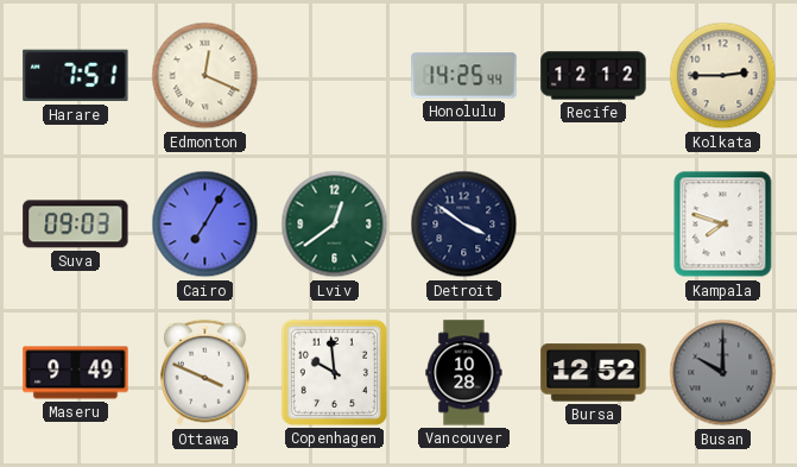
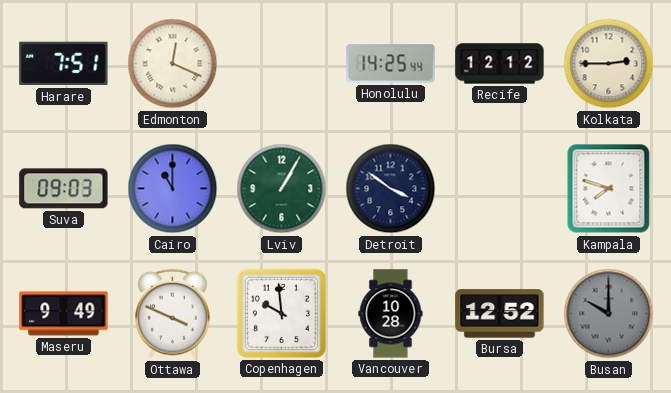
Cairo: 7:05 -> 11:00
Lviv: 12:39 -> 1:05
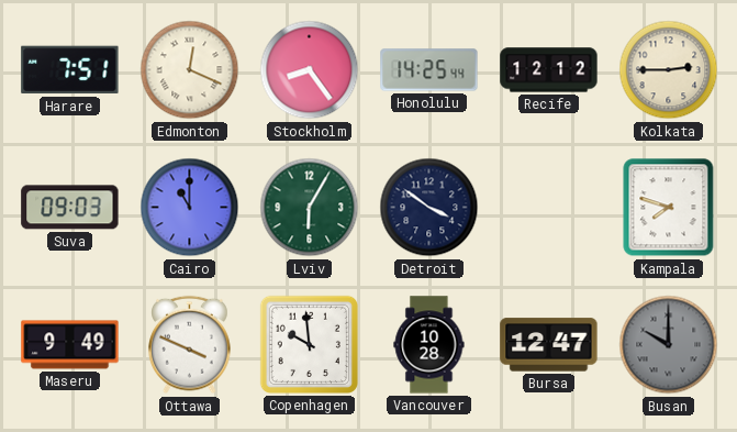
Stockholm: none -> 8:24
Lviv: 1:05 -> 6:05
Bursa: 12:52 -> 12:47
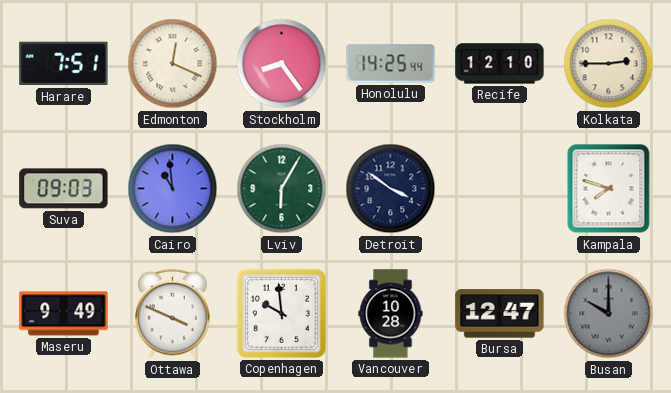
Recife: 12:12 -> 12:10
Cairo: 11:00 -> 10:59
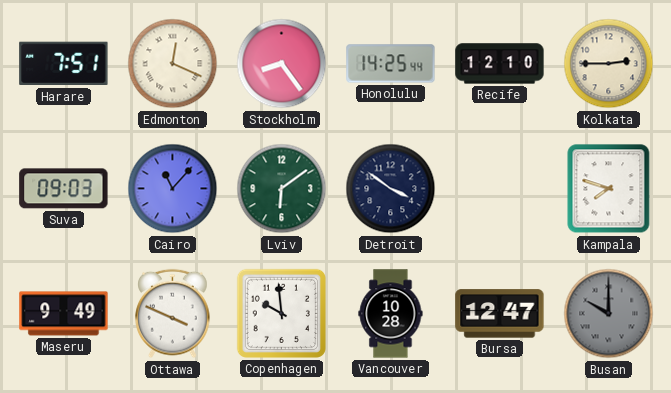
Cairo: 10:59 -> 11:07
Lviv: 6:05 -> 6:09
